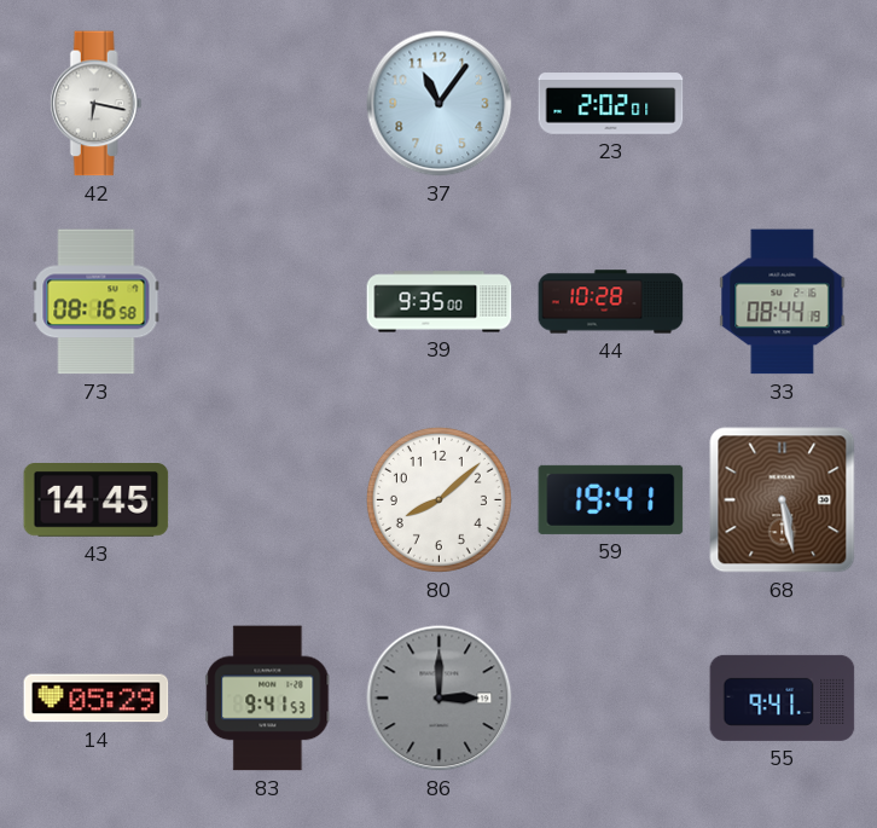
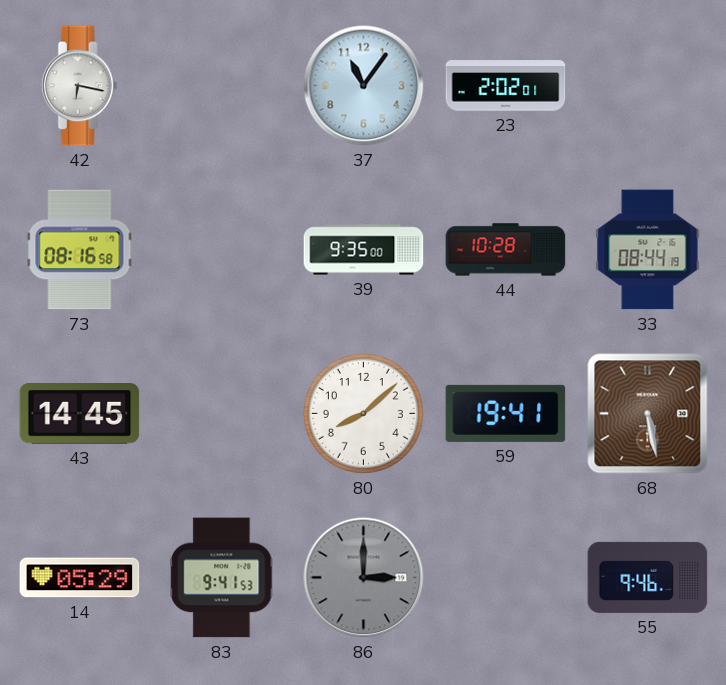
55: 9:41 -> 9:46
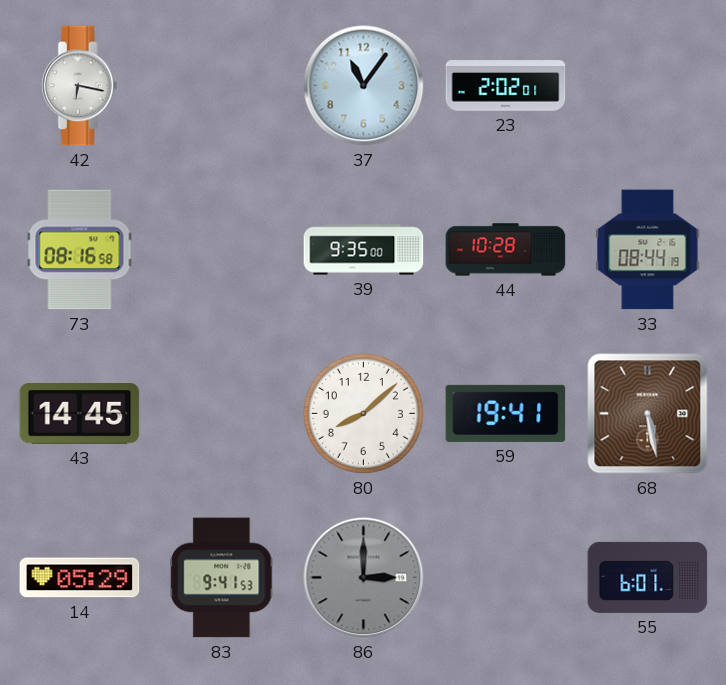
55: 9:46 -> 6:01
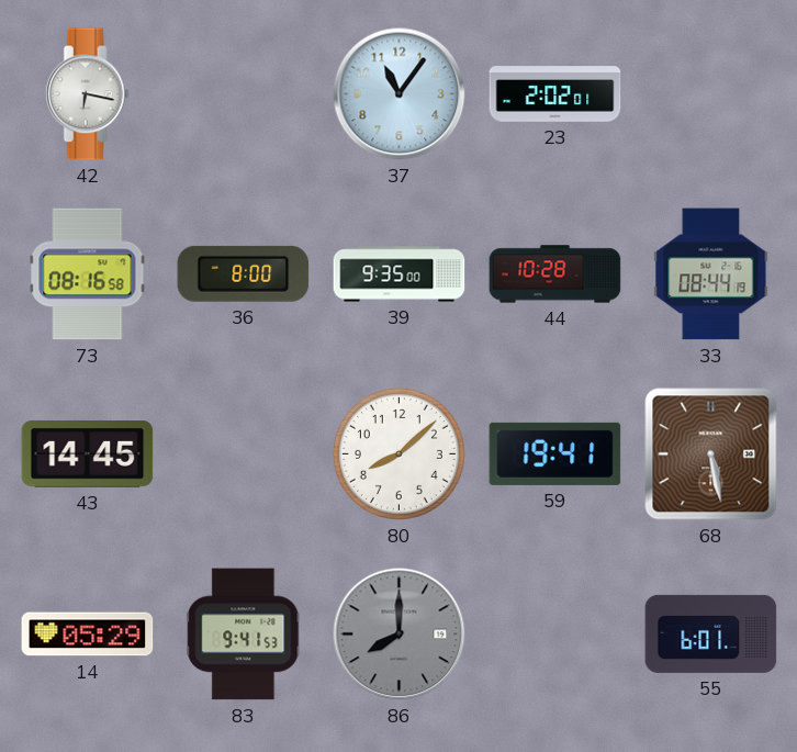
36: none -> 8:00
86: 3:00 -> 8:00
